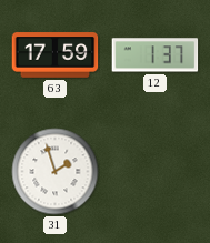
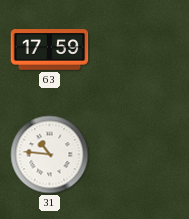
12: 1:37 -> none
31: 1:57 -> 10:46
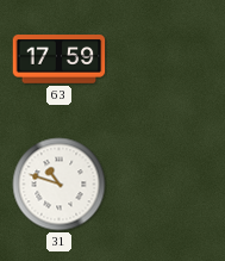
31: 10:46 -> 10:48
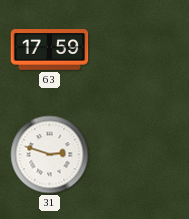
31: 10:48 -> 2:48
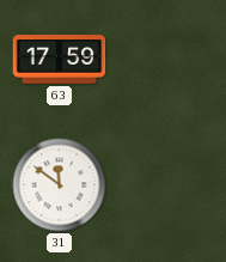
31: 2:48 -> 11:51
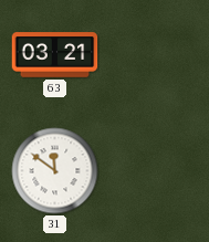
63: 17:59 -> 03:21
